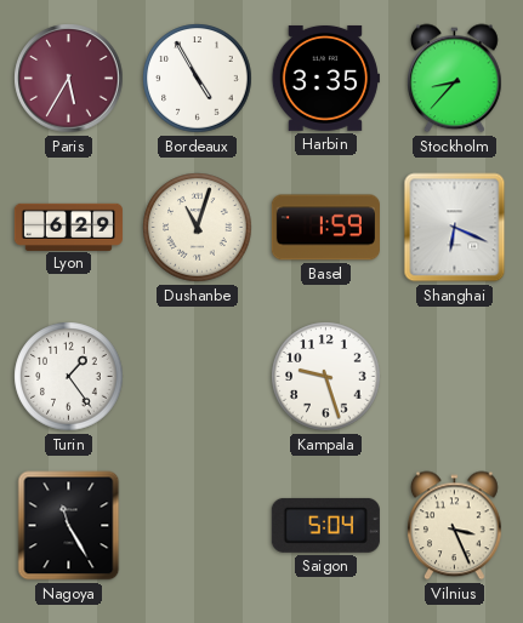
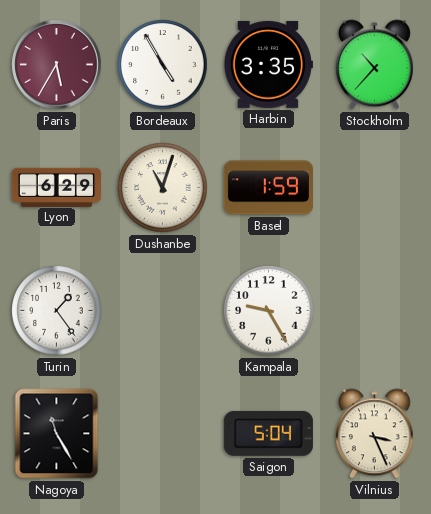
Stockholm: 8:37 -> 10:37
Shanghai: 6:19 -> none
Kampala: 9:27 -> 9:25
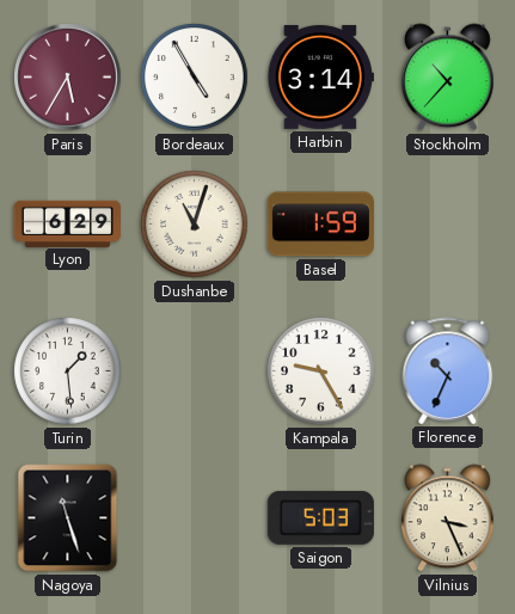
Harbin: 3:35 -> 3:14
Turin: 1:24 -> 1:29
Florence: none -> 10:34
Nagoya: 11:25 -> 11:27
Saigon: 5:04 -> 5:03
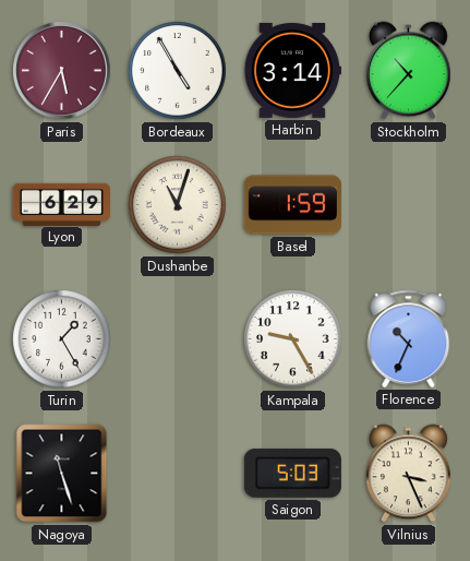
Turin: 1:29 -> 1:25
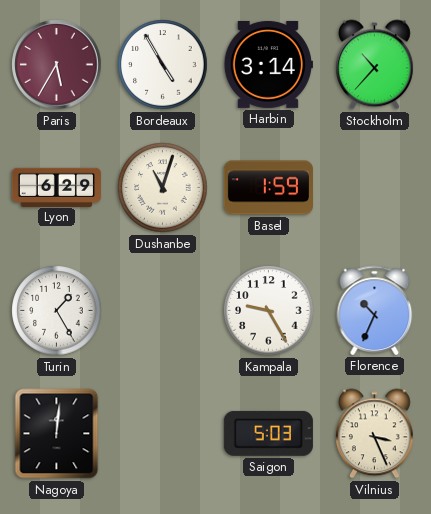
Nagoya: 11:27 -> 12:01
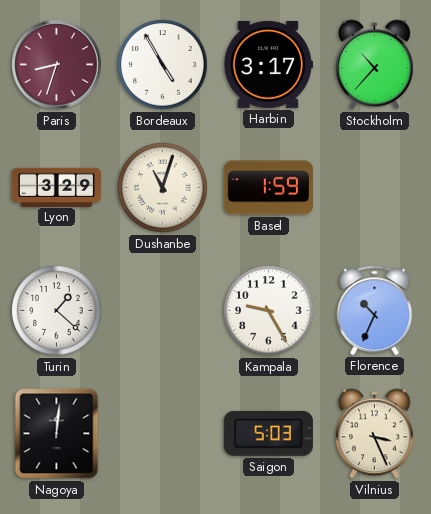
Paris: 5:35 -> 8:33
Harbin: 3:14 -> 3:17
Lyon: 6:29 -> 3:29
Turin: 1:25 -> 1:22
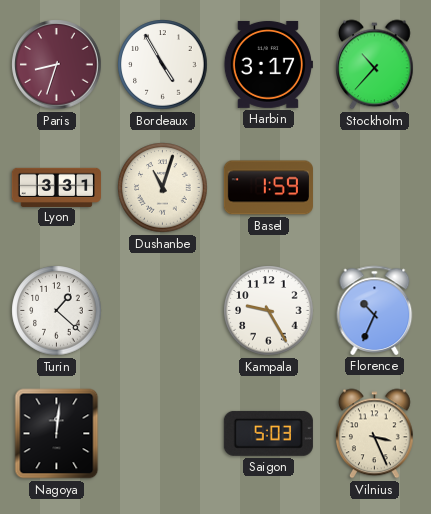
Lyon: 3:29 -> 3:31
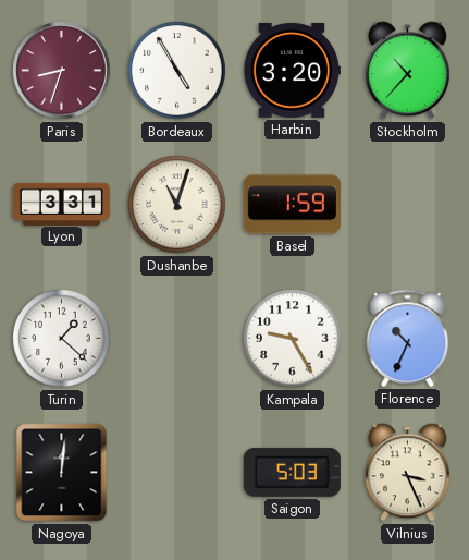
Harbin: 3:17 -> 3:20
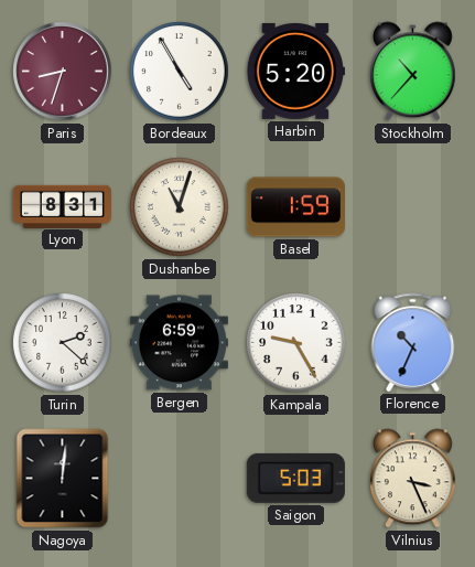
Harbin: 3:20 -> 5:20
Lyon: 3:31 -> 8:31
Turin: 1:22 -> 2:22
Bergen: none -> 6:59
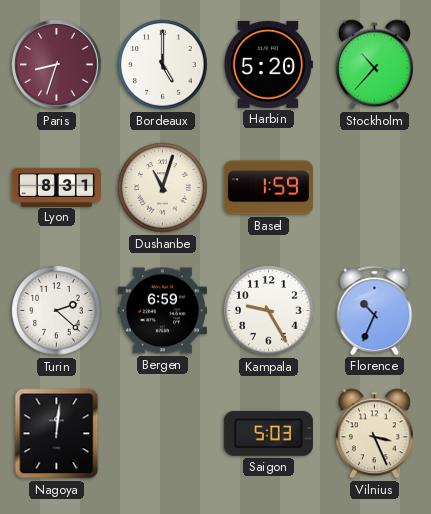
Bordeaux: 4:55 -> 5:00
